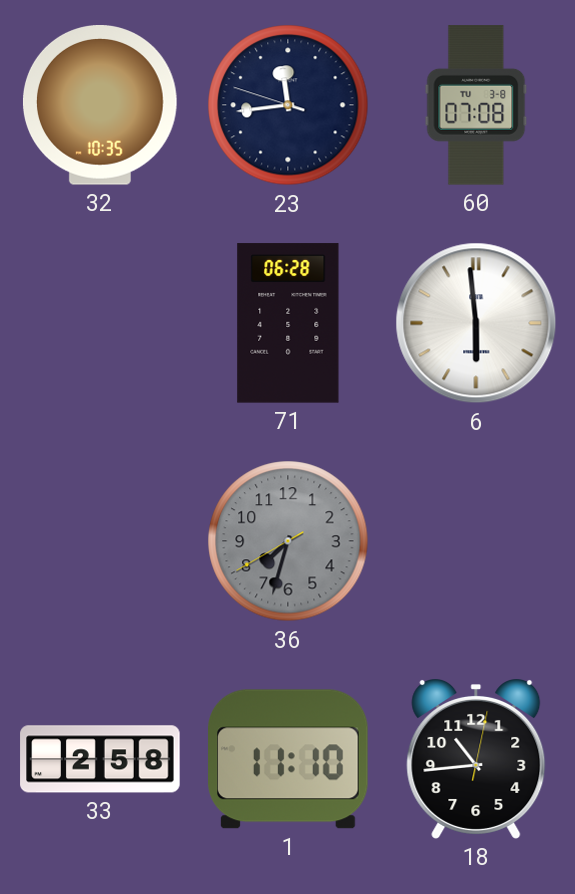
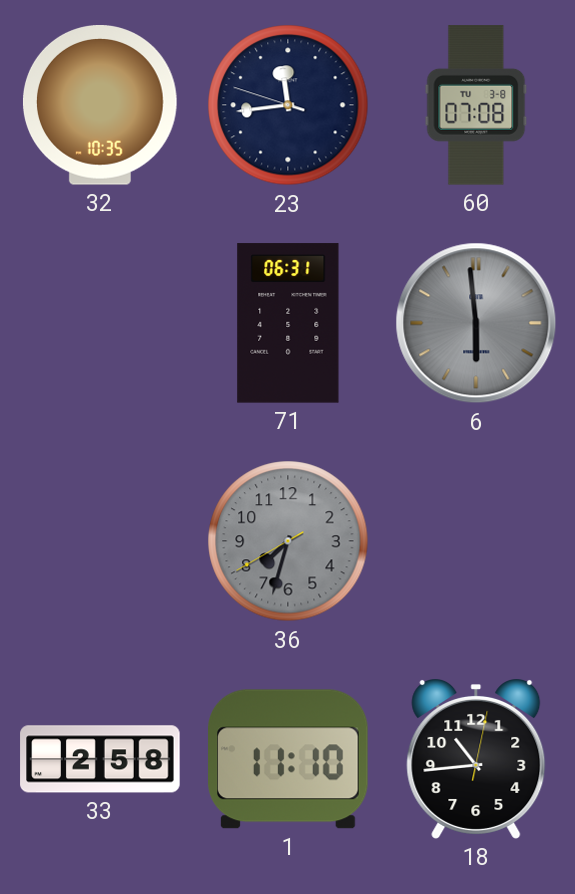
71: 06:28 -> 06:31
6 dial: white -> grey
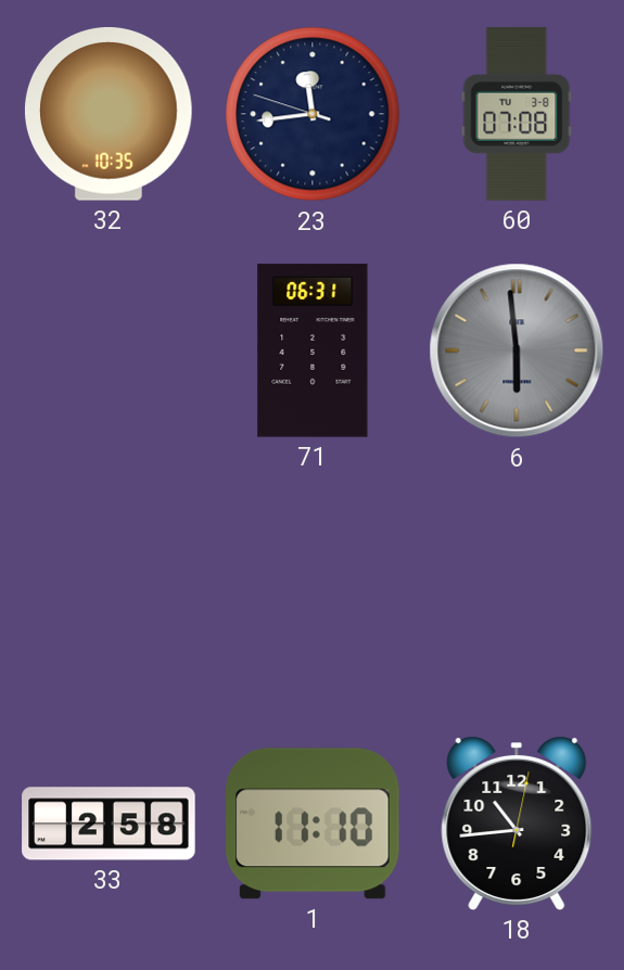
36: 7:32 -> none
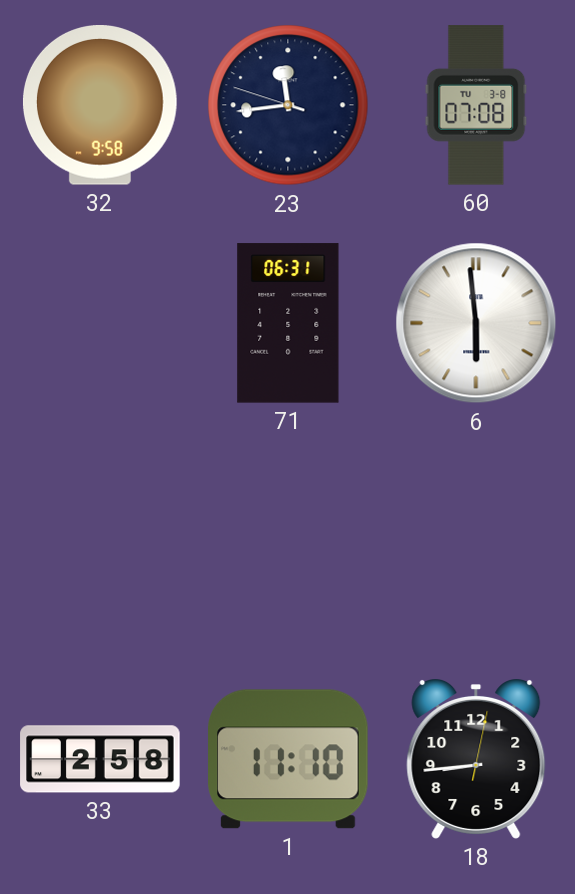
32: 10:35 -> 9:58
6 dial: grey -> white
18: 10:44 -> 8:44
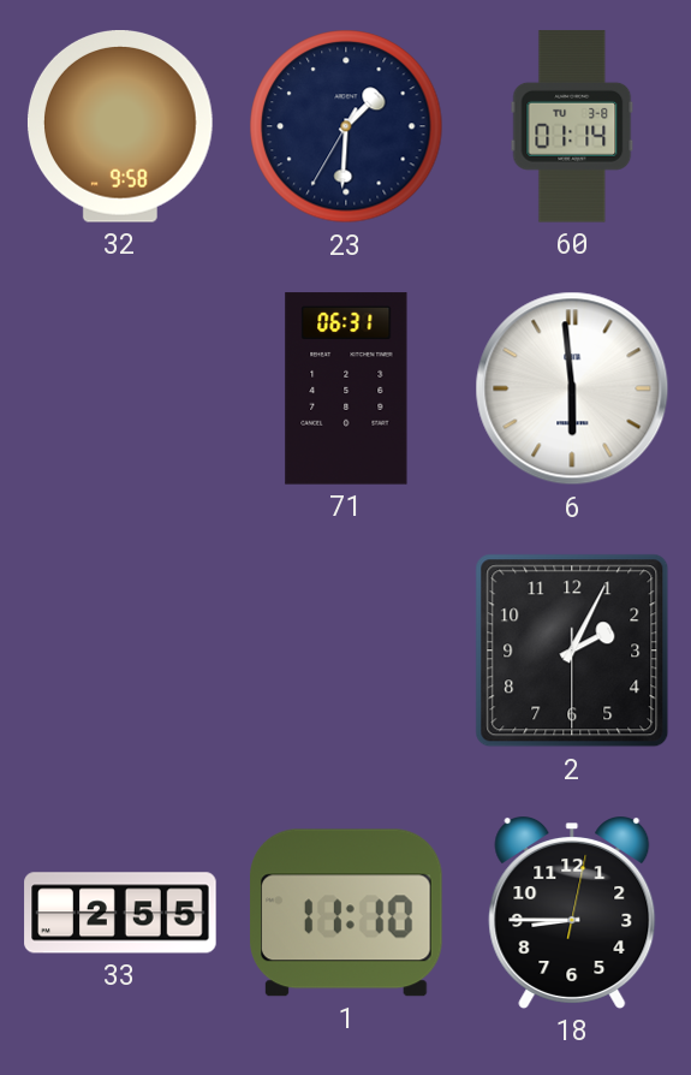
23: 11:43 -> 1:30
60: 07:08 -> 01:14
2: none -> 2:04
33: 2:58 -> 2:55
18: 8:44 -> 8:45
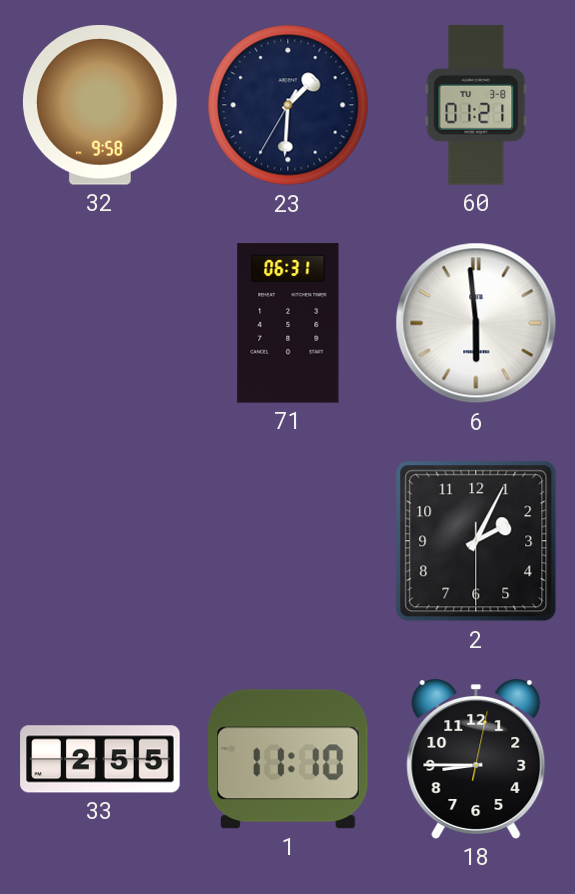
60: 01:14 -> 01:21
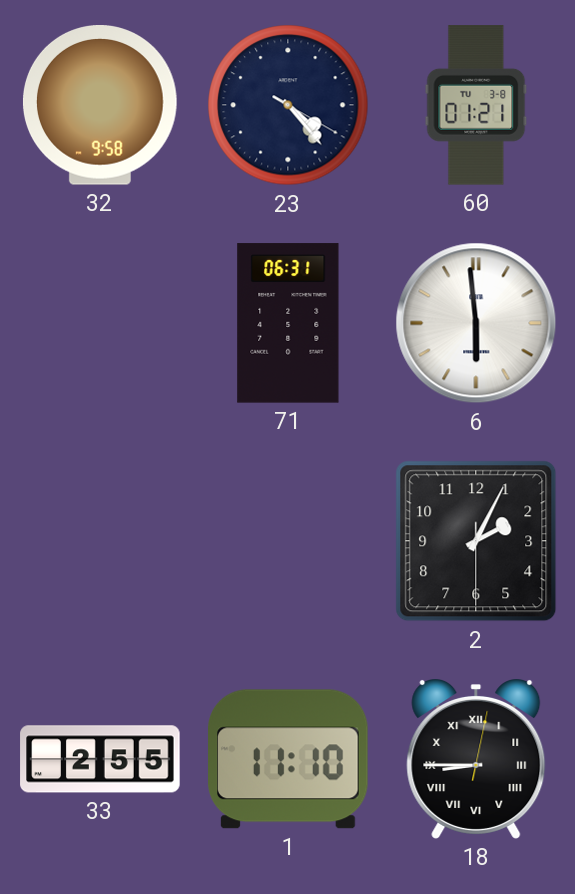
23: 1:30 -> 4:23
18 numerals: Arabic -> Roman
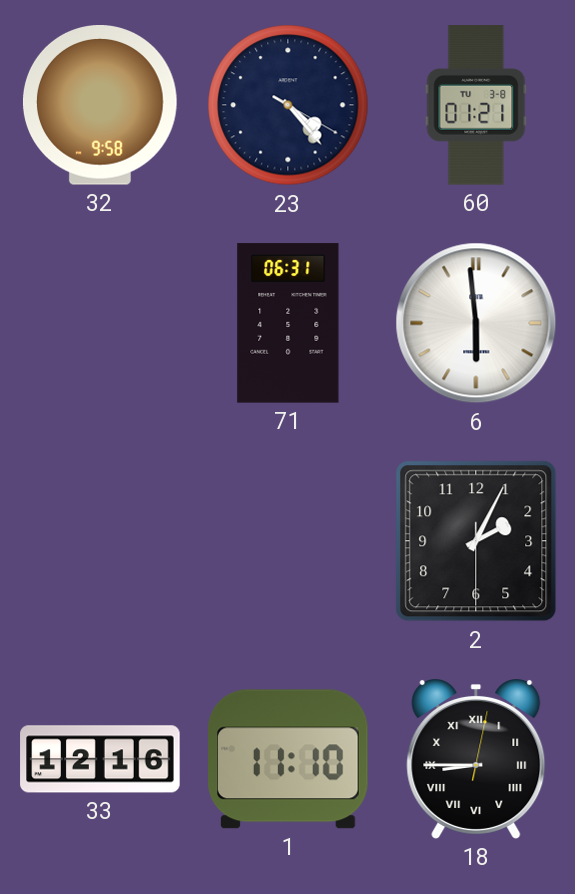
33: 2:55 -> 12:16
